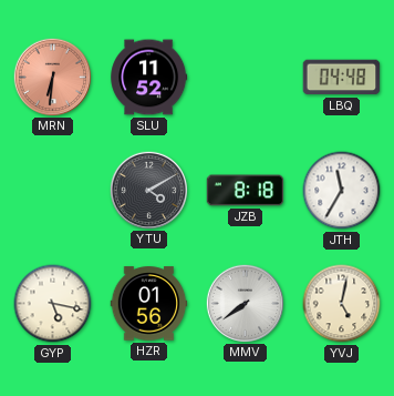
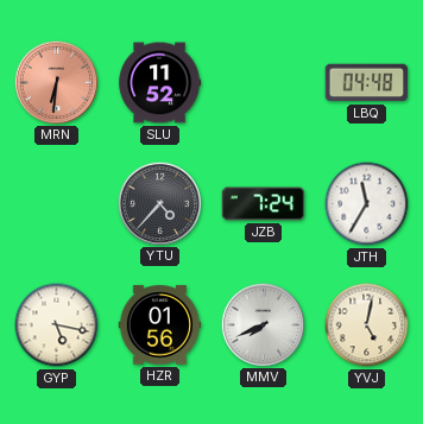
YTU: 4:10 -> 4:37
JZB: 8:18 -> 7:24
MMV: 7:39 -> 7:41
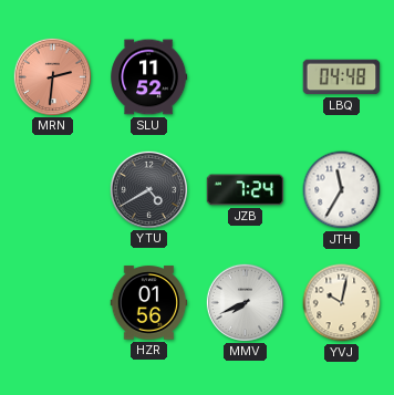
MRN: 6:31 -> 2:31
YTU: 4:37 -> 4:40
GYP: 5:17 -> none
YVJ: 5:02 -> 10:02
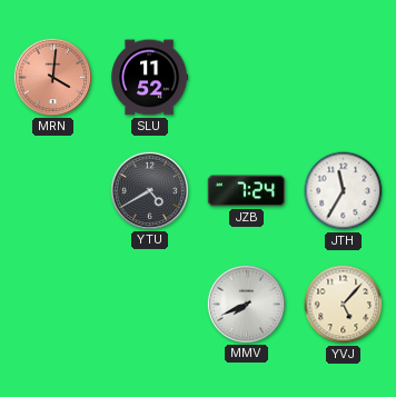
MRN: 2:31 -> 4:01
LBQ: 04:48 -> none
HZR: 01:56 -> none
YVJ: 10:02 -> 5:07
